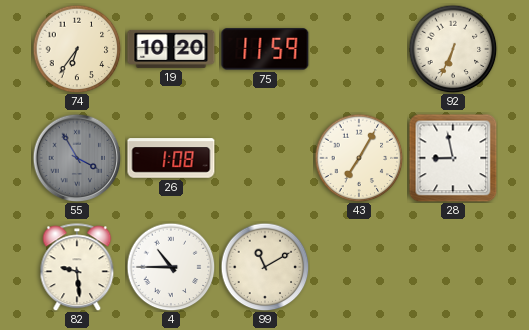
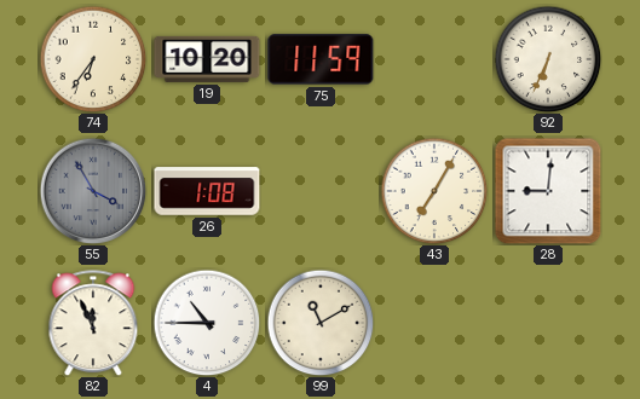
28: 8:58 -> 9:01
82: 9:29 -> 11:56
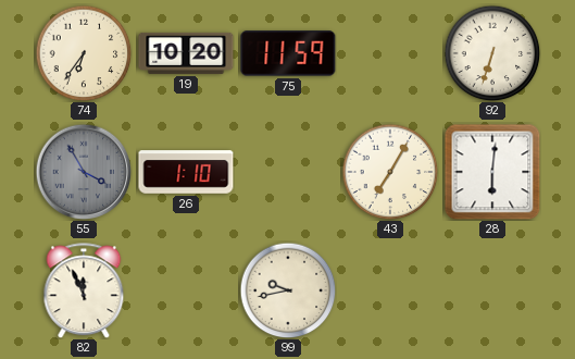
92: 6:34 -> 6:33
26: 1:08 -> 1:10
28: 9:01 -> 6:01
4: 10:45 -> none
99: 11:10 -> 9:43
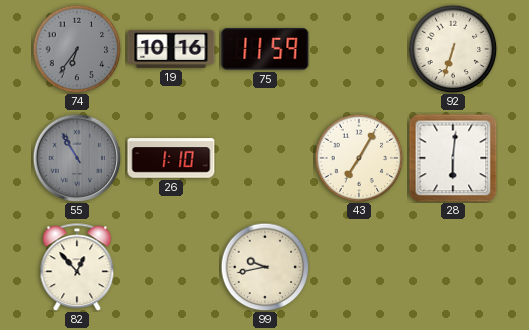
74 dial: cream -> grey
19: 10:20 -> 10:16
55: 3:55 -> 10:55
82: 11:56 -> 12:53
